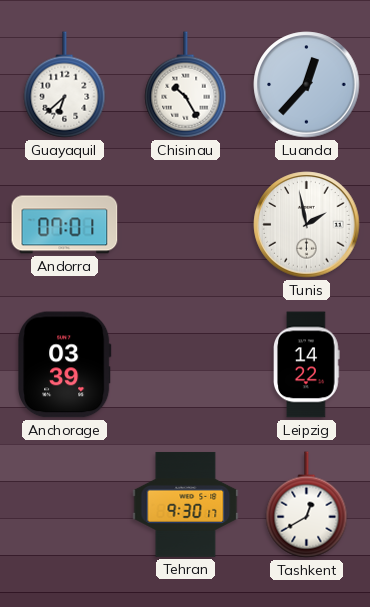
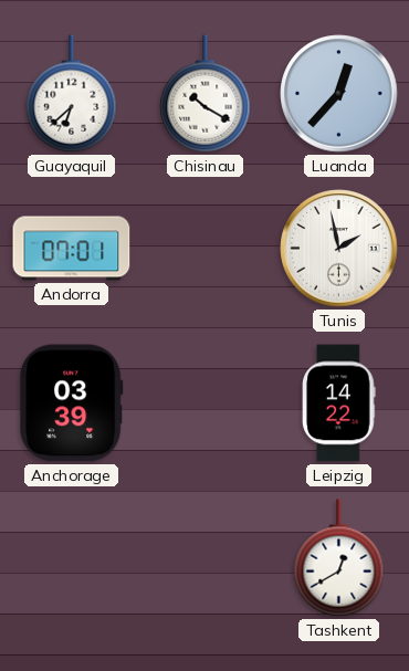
Chisinau: 10:25 -> 10:20
Tehran: 9:30 -> none
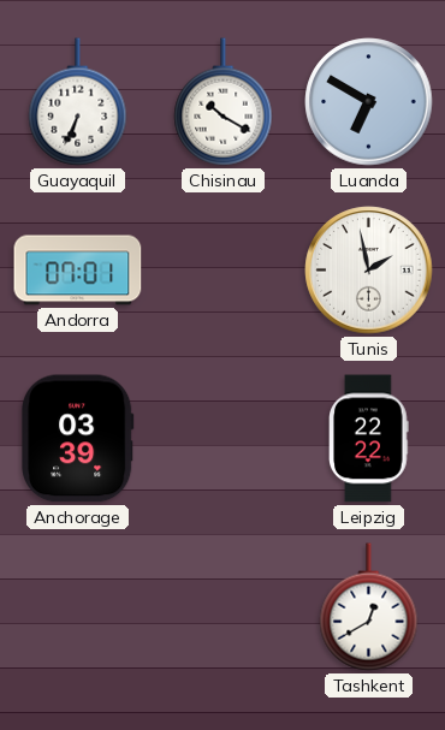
Guayaquil: 6:38 -> 6:34
Luanda: 12:37 -> 6:50
Leipzig: 14:22 -> 22:22
